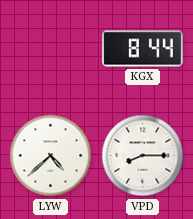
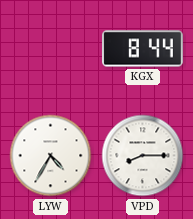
LYW: 4:38 -> 4:35
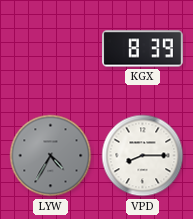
KGX: 8:44 -> 8:39
LYW dial: white -> grey
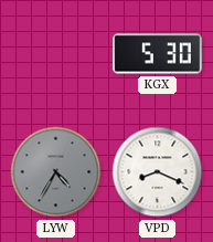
KGX: 8:39 -> 5:30
VPD: 8:15 -> 8:19
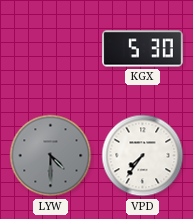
LYW: 4:35 -> 4:30
VPD: 8:19 -> 7:36
